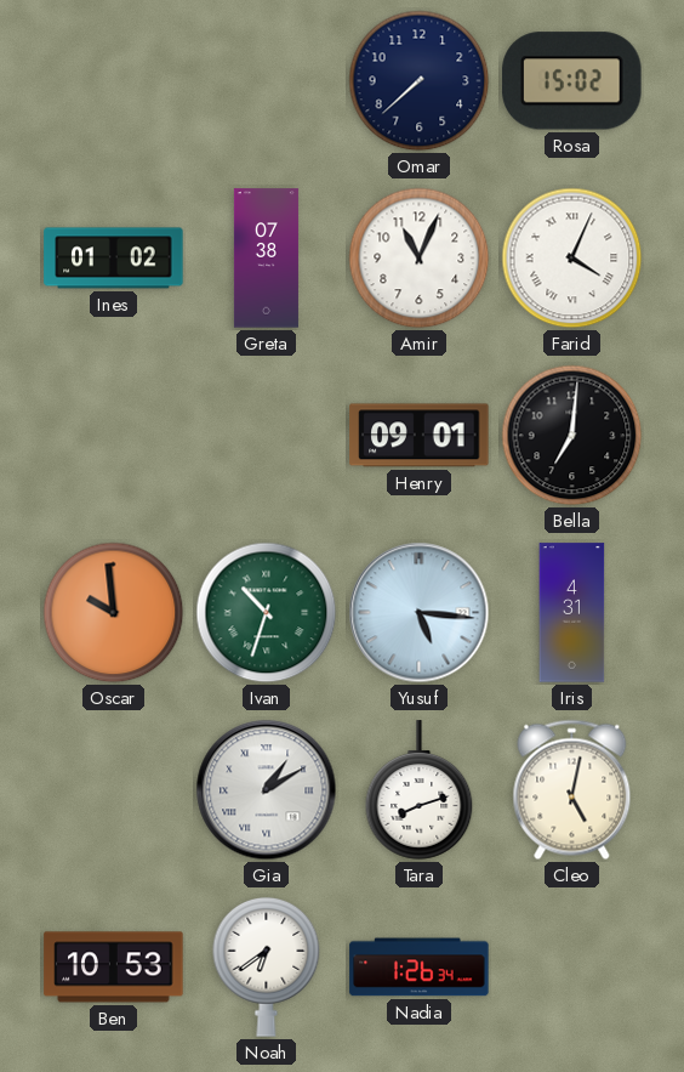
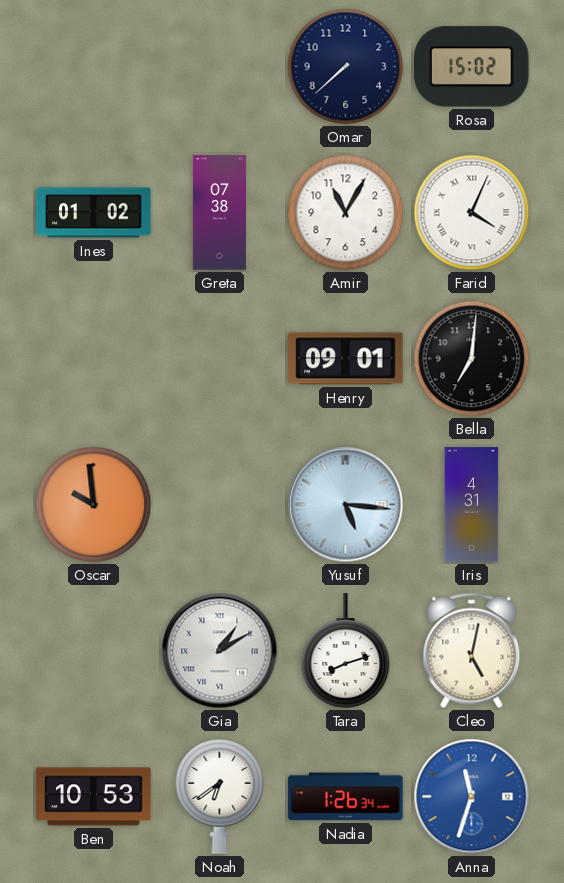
Amir: 11:04 -> 11:05
Ivan: 10:33 -> none
Anna: none -> 11:33
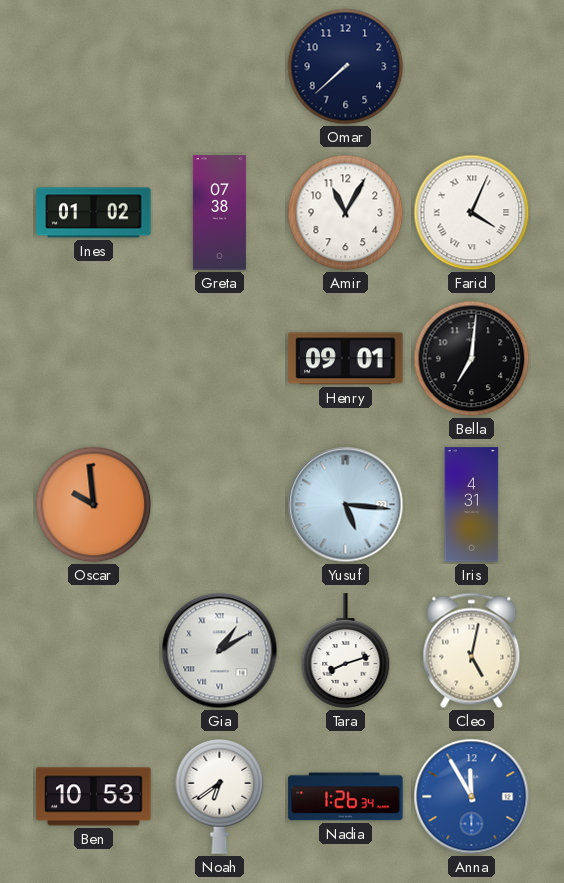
Rosa: 15:02 -> none
Anna: 11:33 -> 11:55
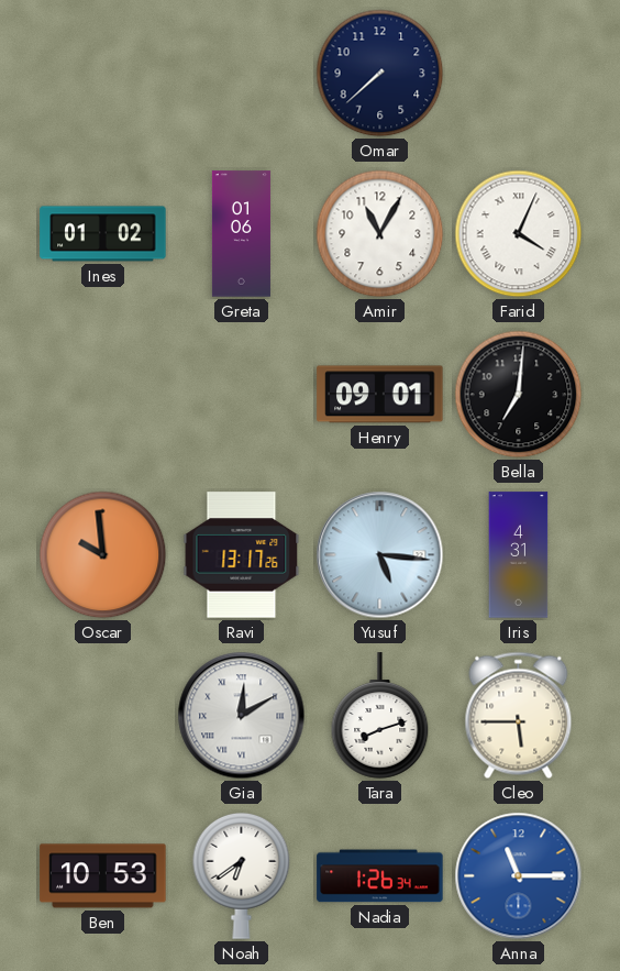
Greta: 07:38 -> 01:06
Ravi: none -> 13:17
Gia: 1:10 -> 12:10
Cleo: 5:02 -> 5:45
Anna: 11:55 -> 11:15
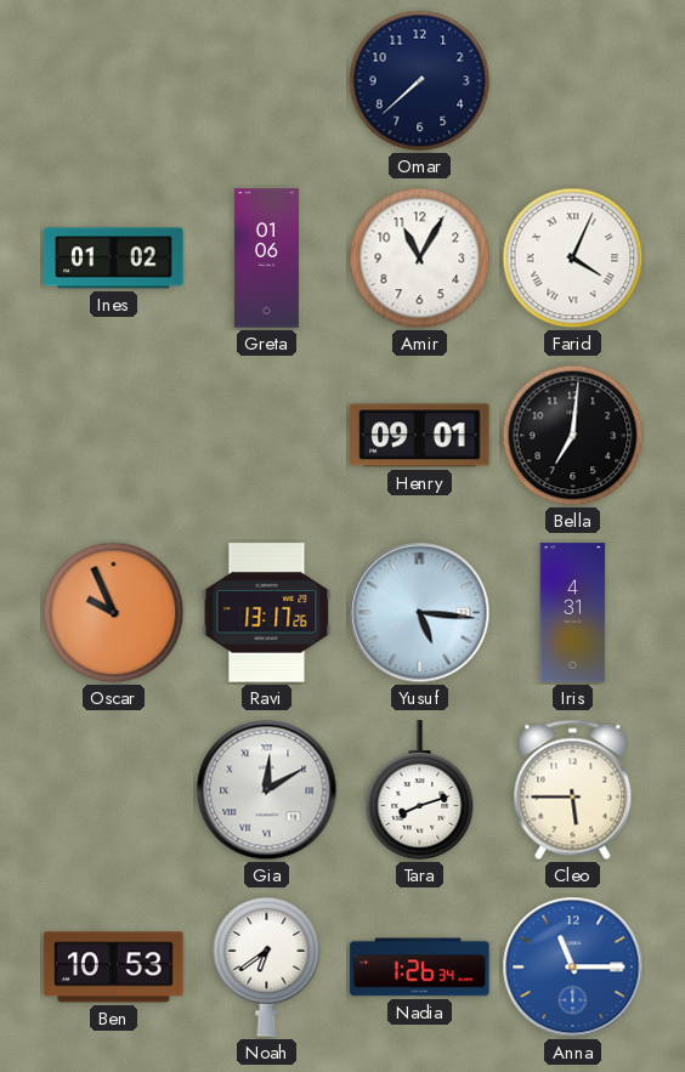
Oscar: 9:59 -> 9:56
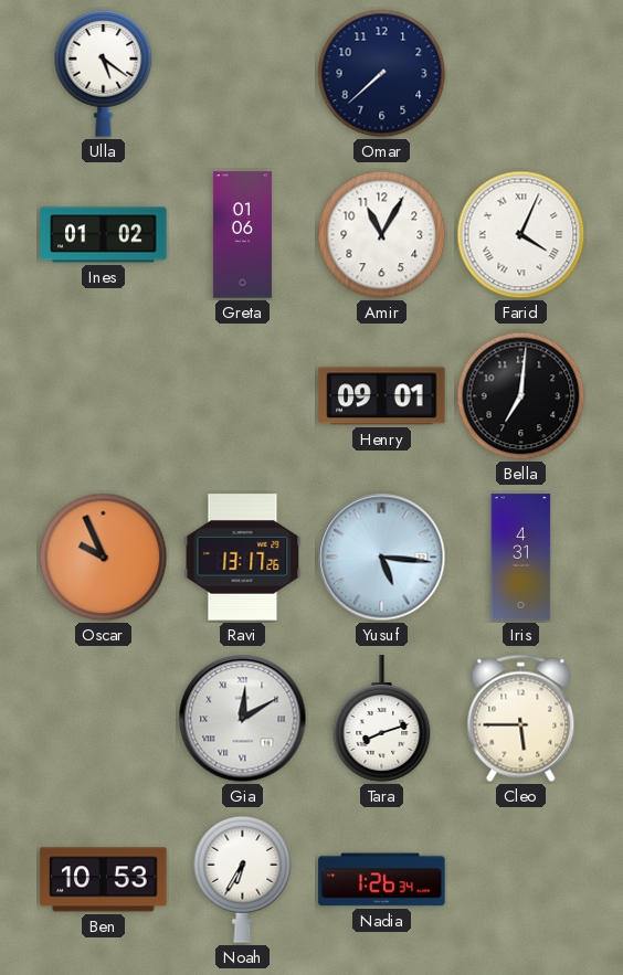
Ulla: none -> 5:21
Noah: 6:39 -> 6:35
Anna: 11:15 -> none
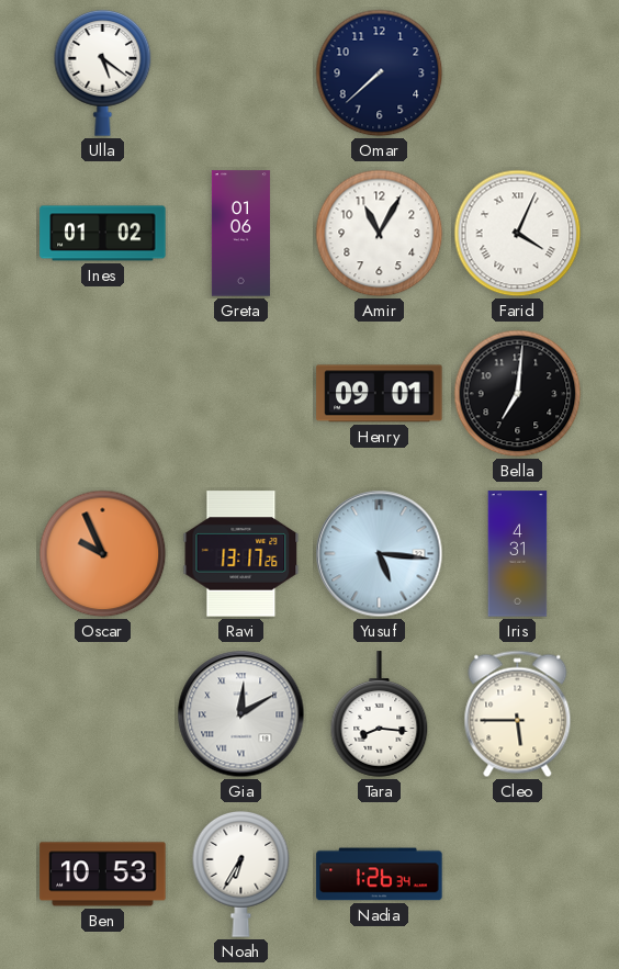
Tara: 8:12 -> 8:16
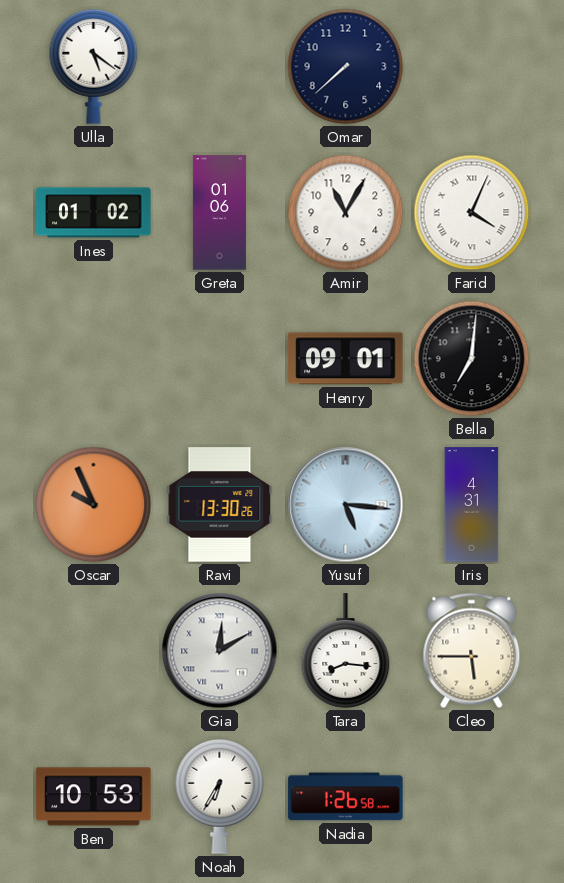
Ravi: 13:17 -> 13:30
Nadia: 1:26:34 -> 1:26:58
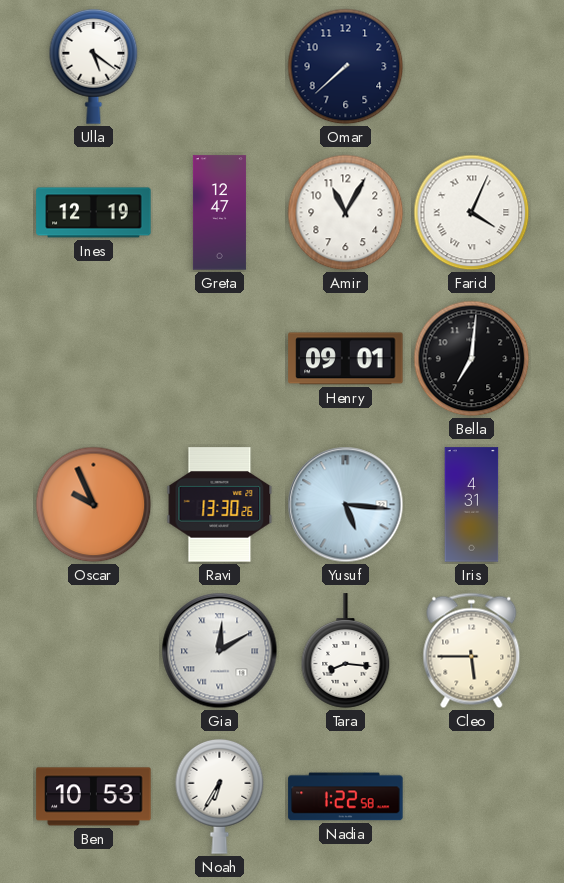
Ines: 01:02 -> 12:19
Greta: 01:06 -> 12:47
Nadia: 1:26 -> 1:22
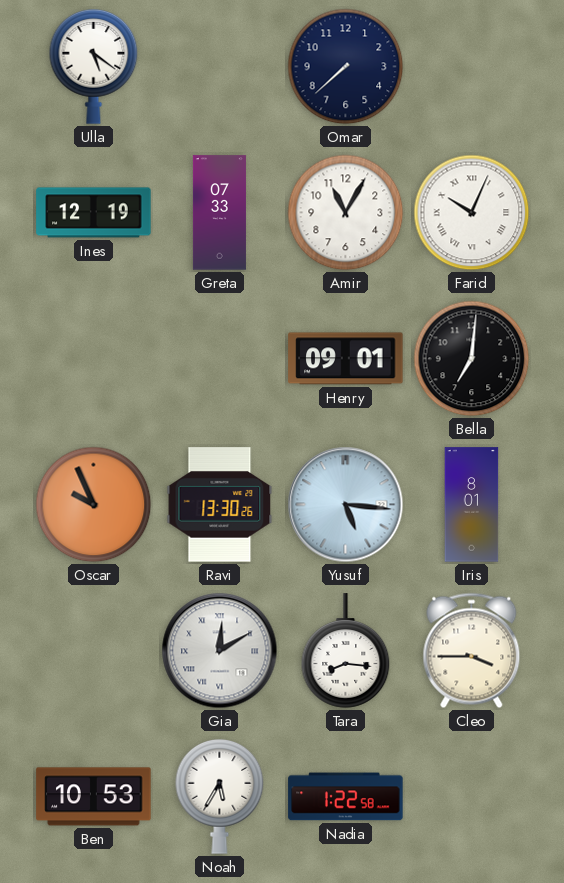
Greta: 12:47 -> 07:33
Farid: 4:04 -> 10:04
Iris: 4:31 -> 8:01
Cleo: 5:45 -> 3:45
Noah: 6:35 -> 5:35
